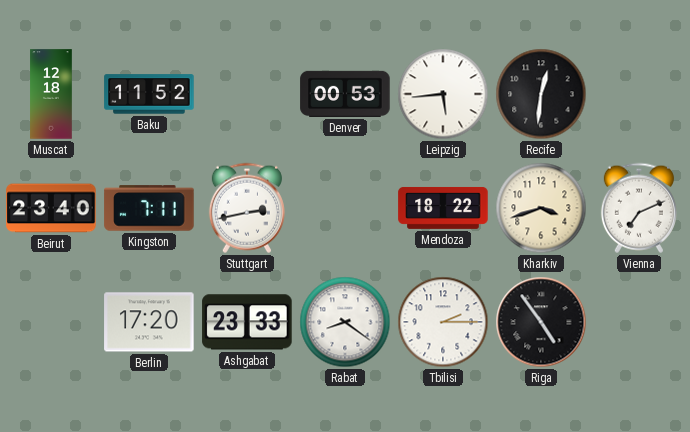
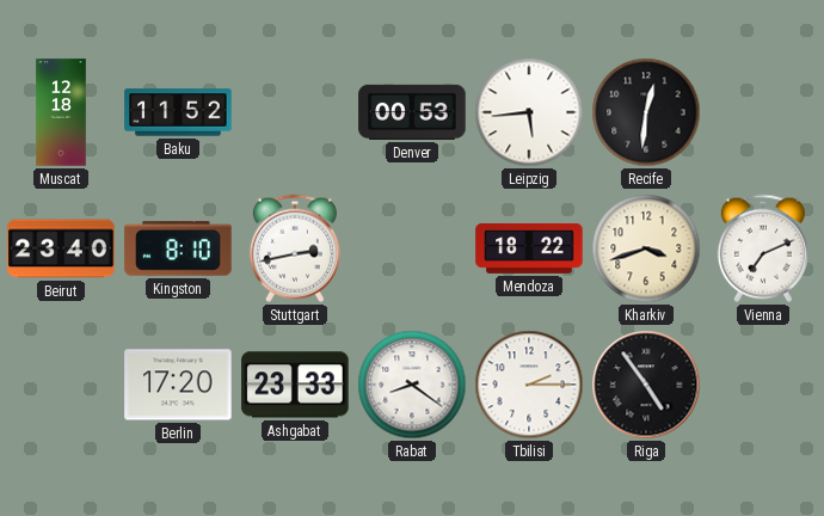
Kingston: 7:11 -> 8:10
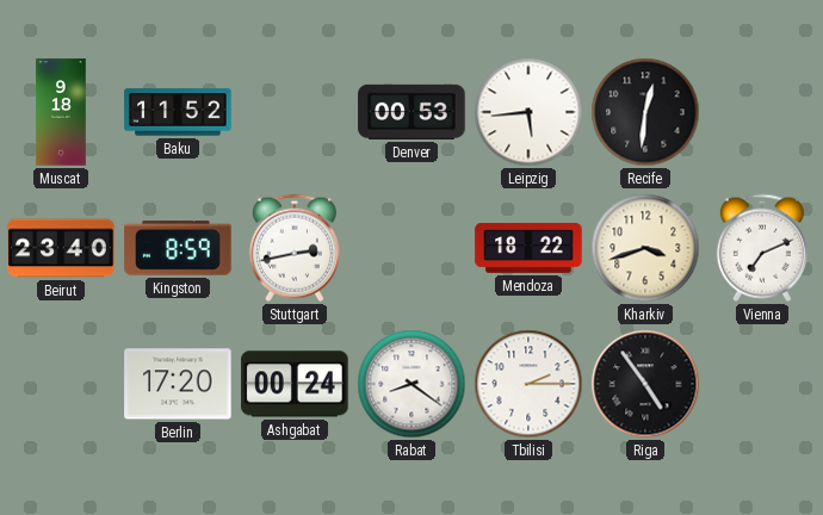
Muscat: 12:18 -> 9:18
Kingston: 8:10 -> 8:59
Ashgabat: 23:33 -> 00:24
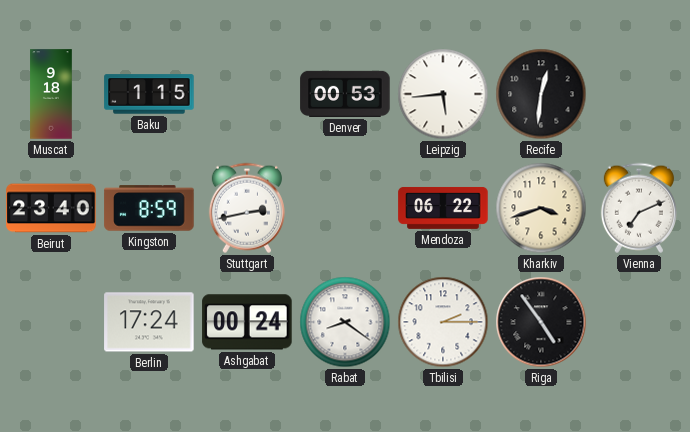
Baku: 11:52 -> 1:15
Mendoza: 18:22 -> 06:22
Berlin: 17:20 -> 17:24
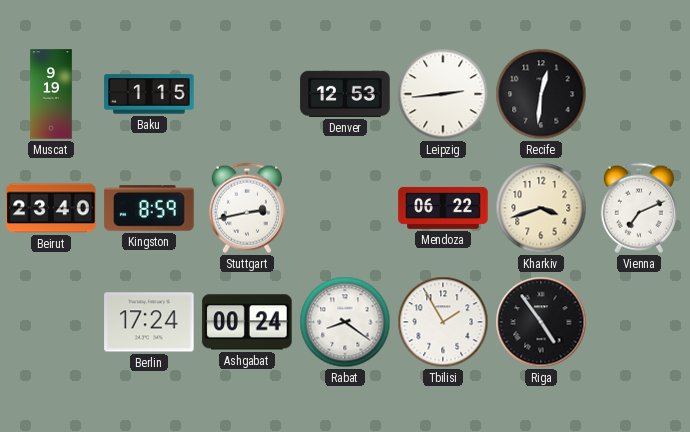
Muscat: 9:18 -> 9:19
Denver: 00:53 -> 12:53
Leipzig: 5:44 -> 2:44
Tbilisi: 2:15 -> 1:55
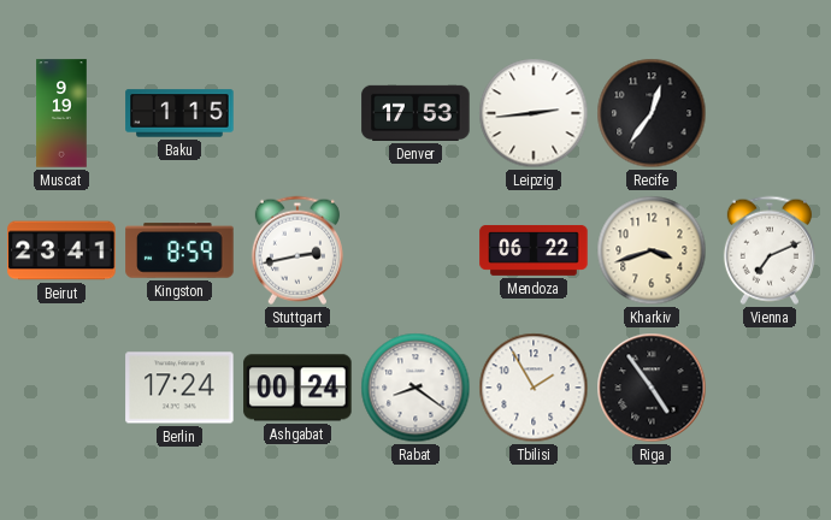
Denver: 12:53 -> 17:53
Recife: 12:31 -> 12:36
Beirut: 23:40 -> 23:41
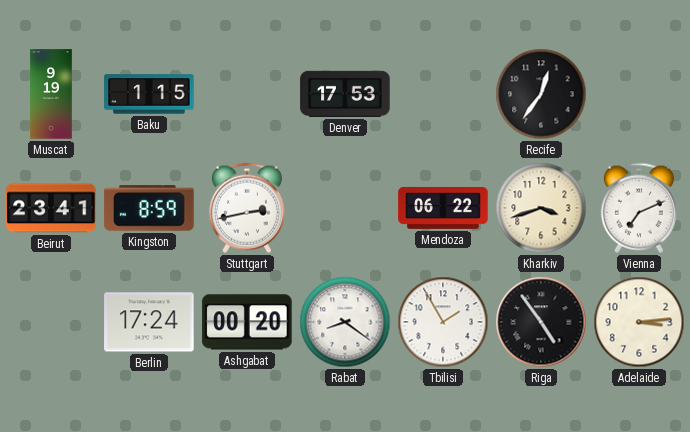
Leipzig: 2:44 -> none
Ashgabat: 00:24 -> 00:20
Adelaide: none -> 3:14
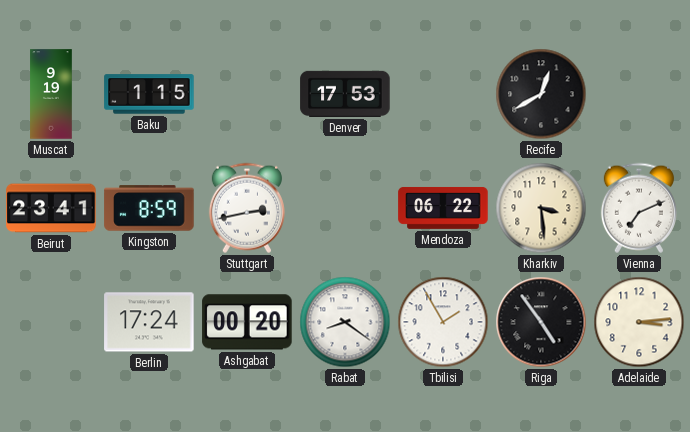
Recife: 12:36 -> 12:40
Kharkiv: 3:42 -> 3:29
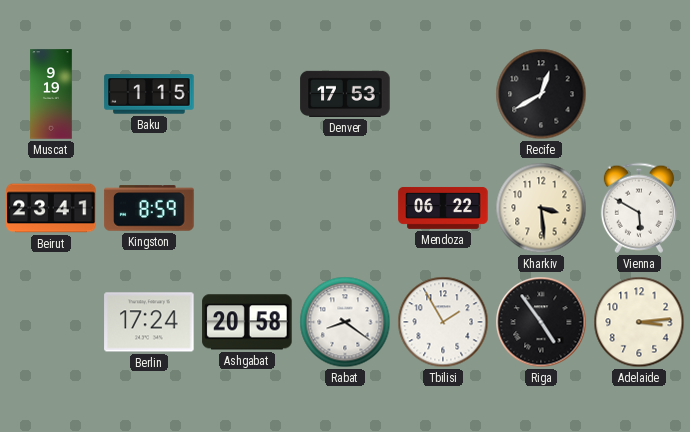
Stuttgart: 2:43 -> none
Vienna: 7:11 -> 5:50
Ashgabat: 00:20 -> 20:58
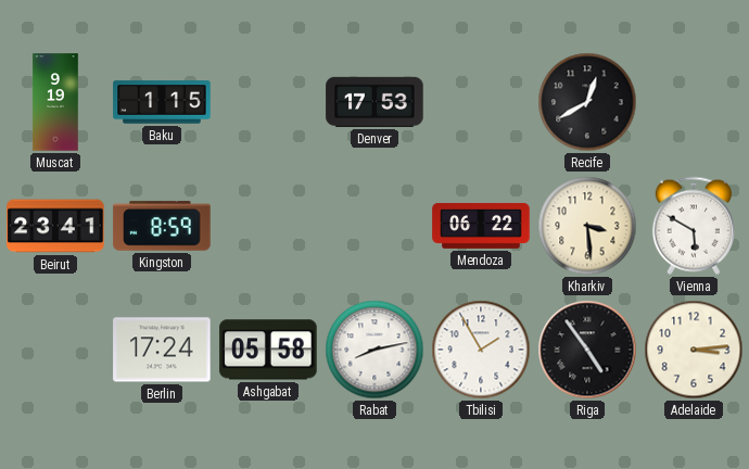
Ashgabat: 20:58 -> 05:58
Rabat: 8:21 -> 8:13
